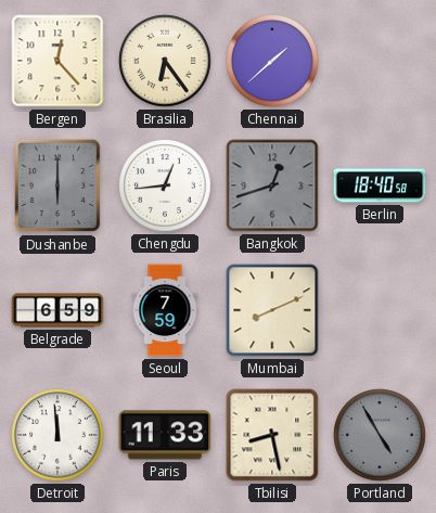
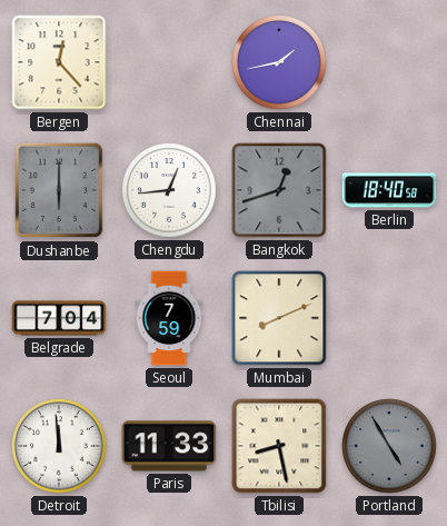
Brasilia: 6:24 -> none
Chennai: 1:38 -> 1:43
Belgrade: 6:59 -> 7:04
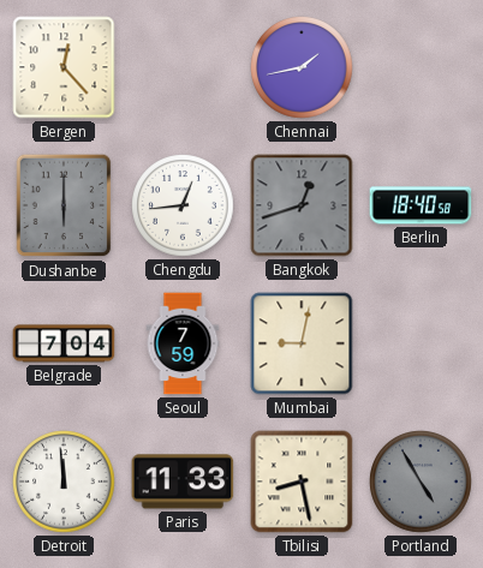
Mumbai: 8:11 -> 9:02
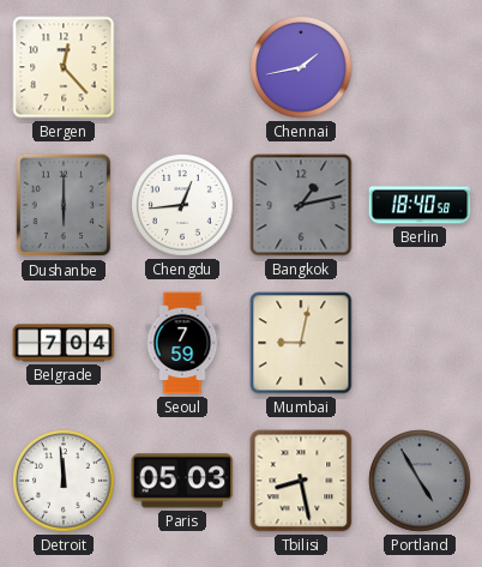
Bangkok: 12:42 -> 1:13
Paris: 11:33 -> 05:03
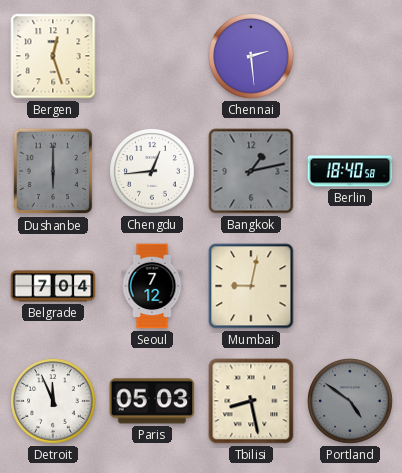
Bergen: 12:23 -> 12:27
Chennai: 1:43 -> 2:29
Seoul: 7:59 -> 7:12
Detroit: 11:59 -> 11:56
Portland: 4:55 -> 4:51
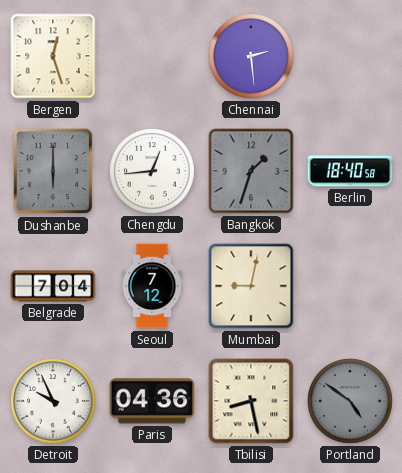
Bangkok: 1:13 -> 1:33
Detroit: 11:56 -> 9:56
Paris: 05:03 -> 04:36
